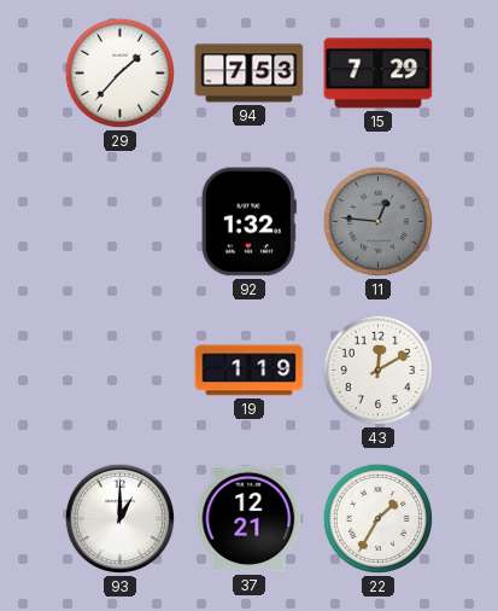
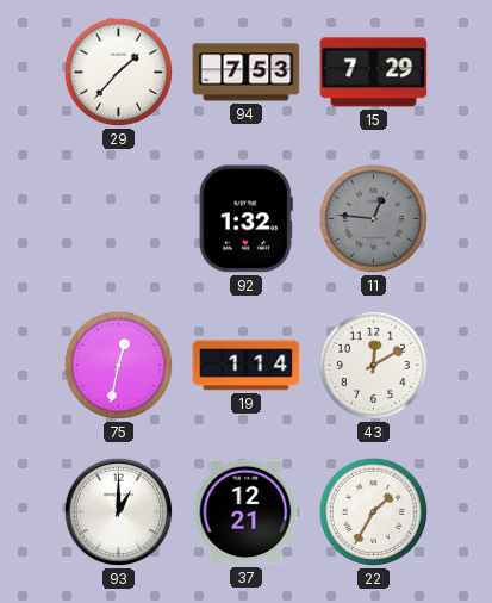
75: none -> 12:32
19: 1:19 -> 1:14
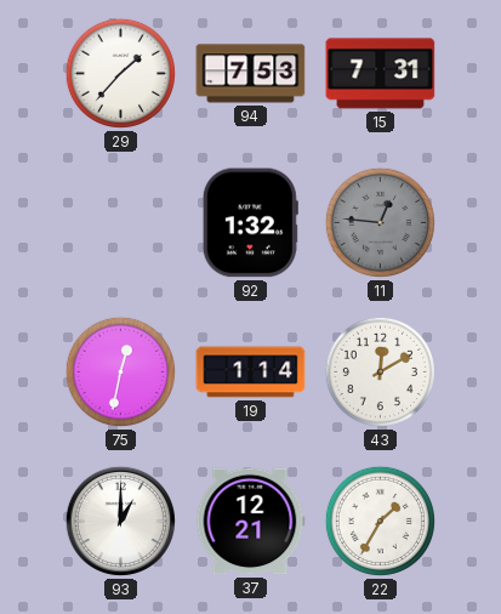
15: 7:29 -> 7:31
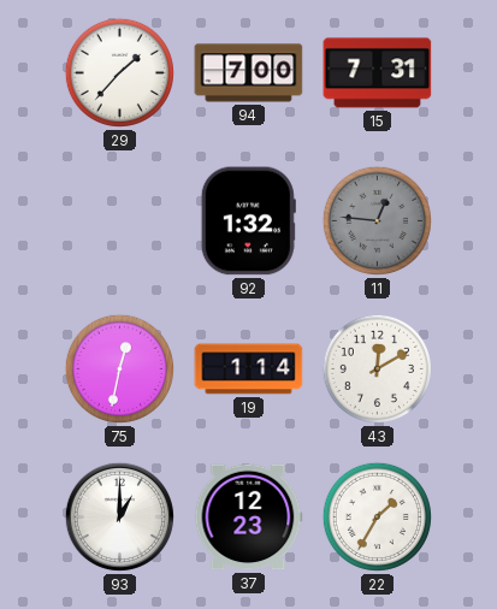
94: 7:53 -> 7:00
37: 12:21 -> 12:23
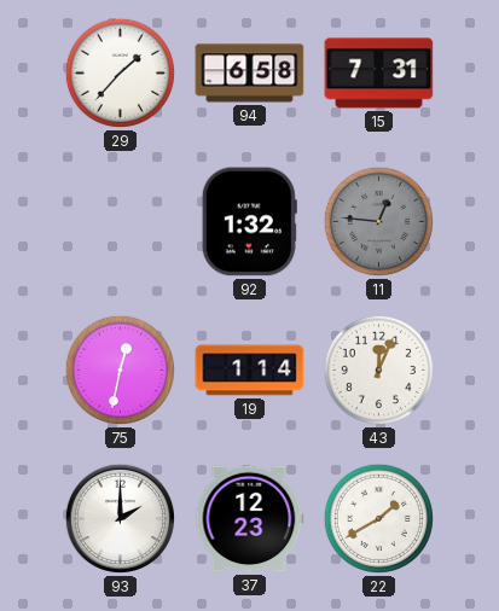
94: 7:00 -> 6:58
43: 12:10 -> 12:04
93: 1:00 -> 2:00
22: 1:35 -> 1:40
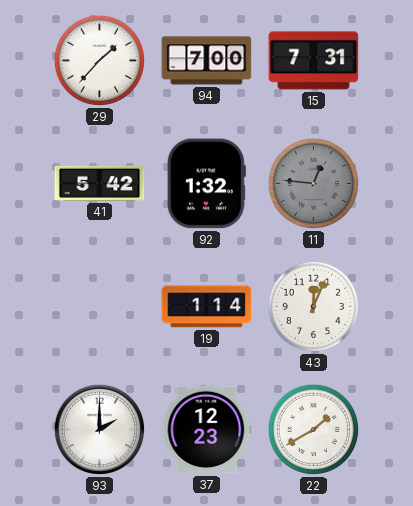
94: 6:58 -> 7:00
41: none -> 5:42
75: 12:32 -> none
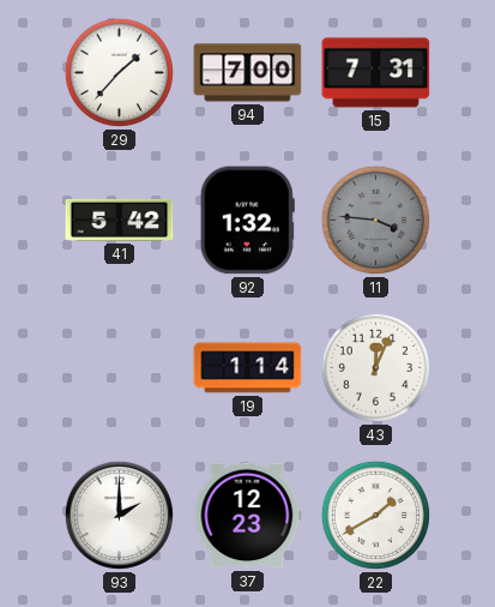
11: 12:46 -> 3:46
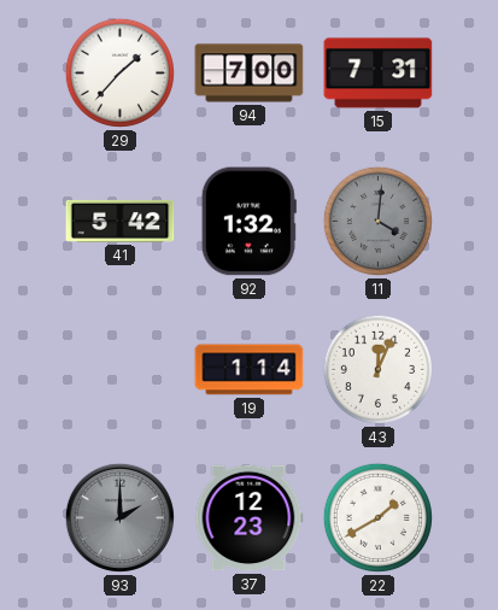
11: 3:46 -> 4:01
93 dial: white -> grey
